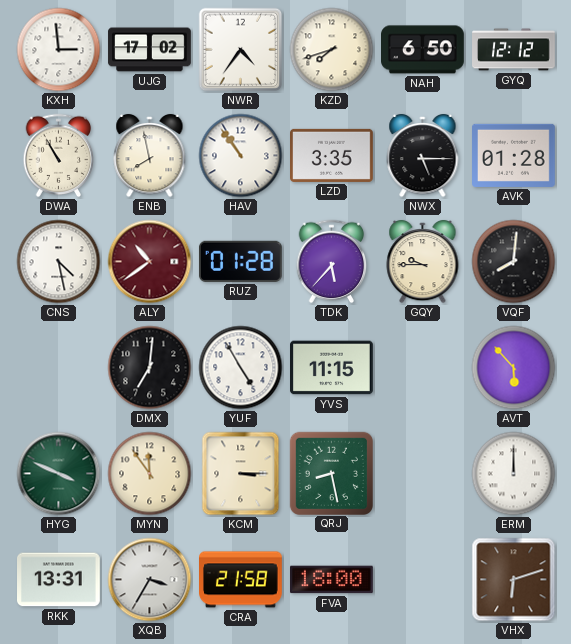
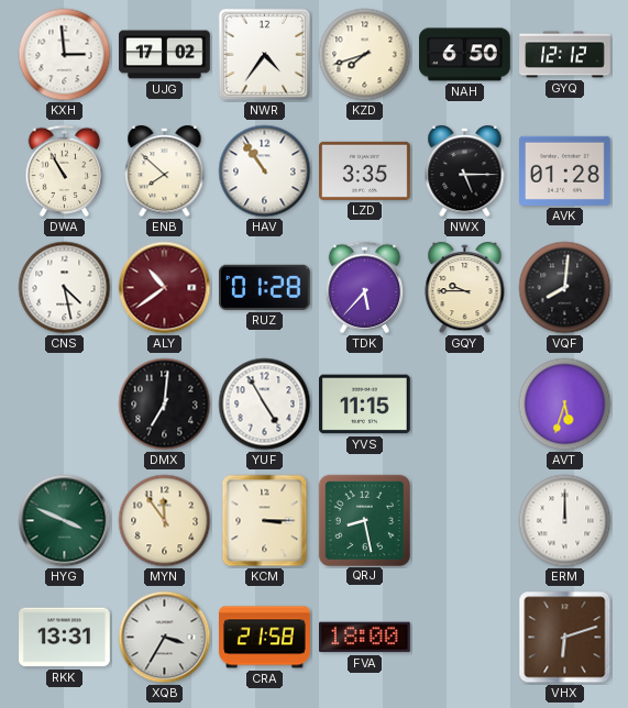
ENB: 7:58 -> 7:52
AVT: 5:53 -> 5:33
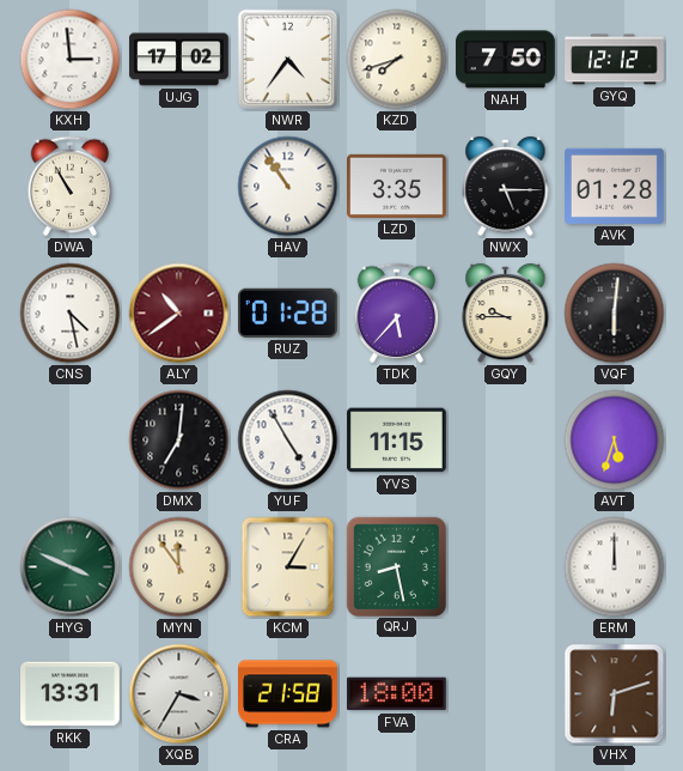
NAH: 6:50 -> 7:50
ENB: 7:52 -> none
VQF: 8:01 -> 6:01
KCM: 3:15 -> 3:05
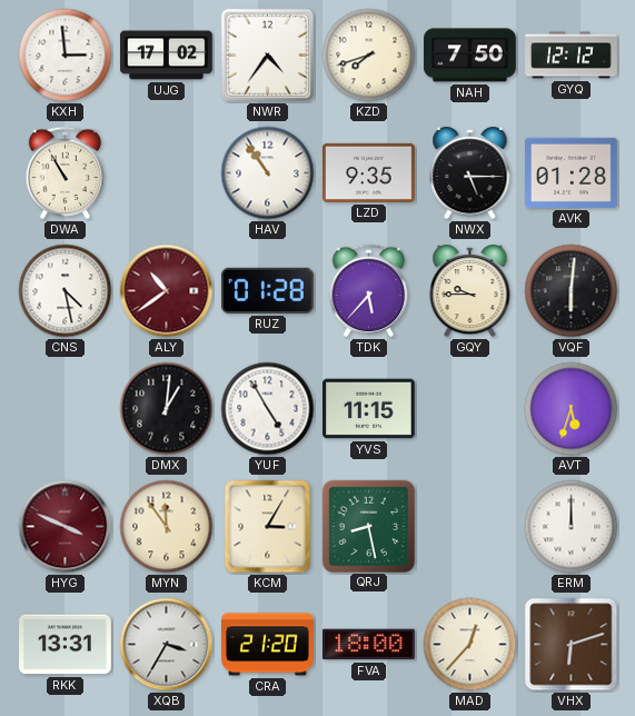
LZD: 3:35 -> 9:35
DMX: 7:01 -> 1:01
HYG dial: green -> burgundy
CRA: 21:58 -> 21:20
MAD: none -> 12:37
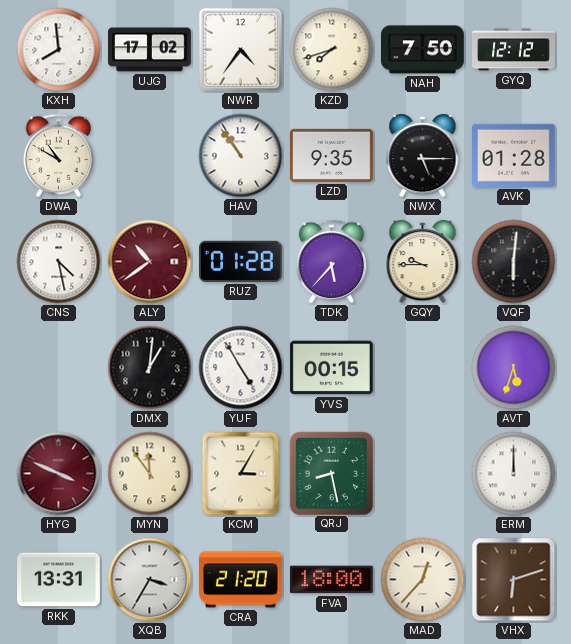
KXH: 2:59 -> 7:59
DWA: 10:55 -> 10:50
YVS: 11:15 -> 00:15
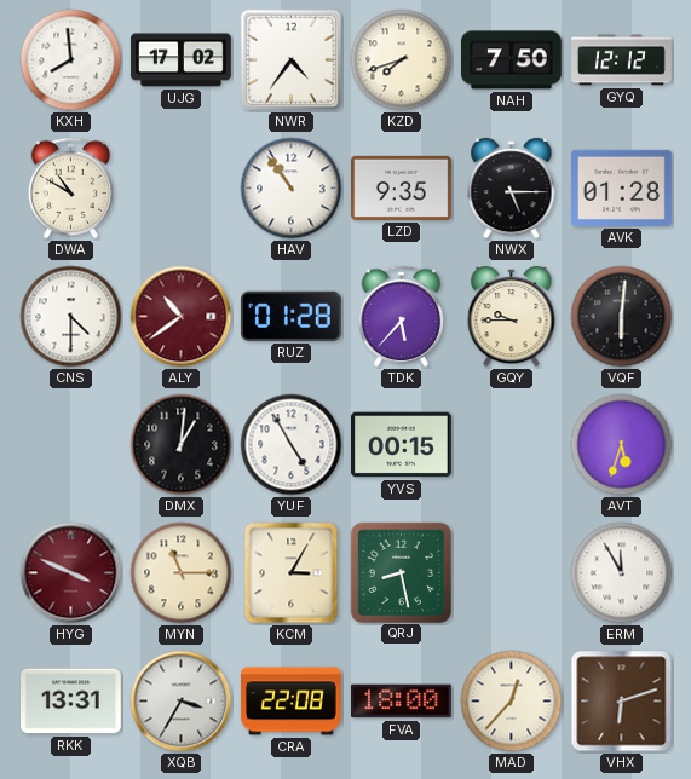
CNS: 4:28 -> 4:30
MYN: 11:54 -> 11:15
ERM: 12:00 -> 11:55
CRA: 21:20 -> 22:08
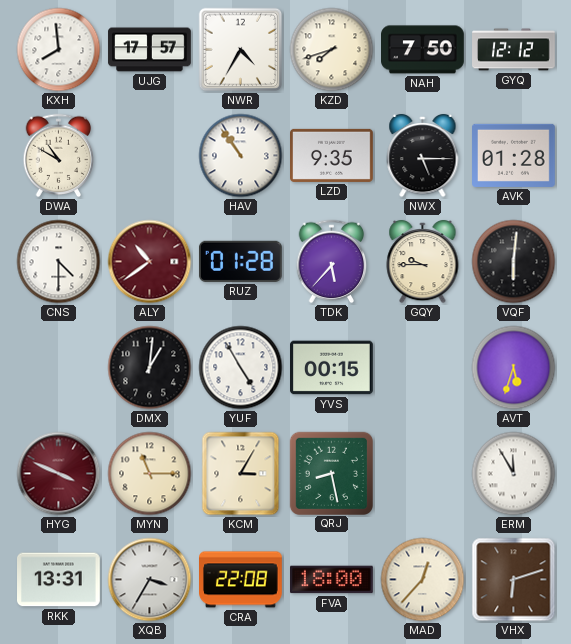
UJG: 17:02 -> 17:57
NWR: 4:36 -> 4:35
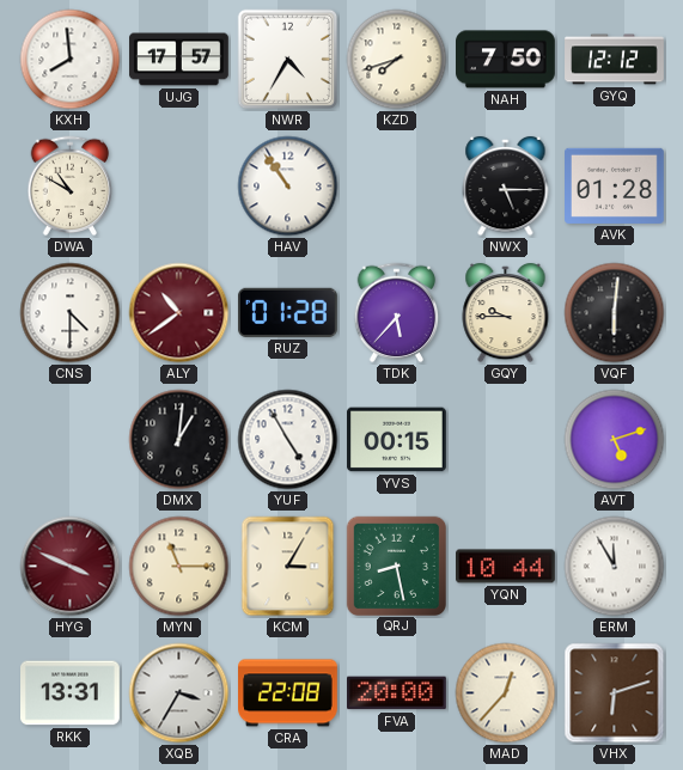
LZD: 9:35 -> none
AVT: 5:33 -> 5:12
YQN: none -> 10:44
FVA: 18:00 -> 20:00
